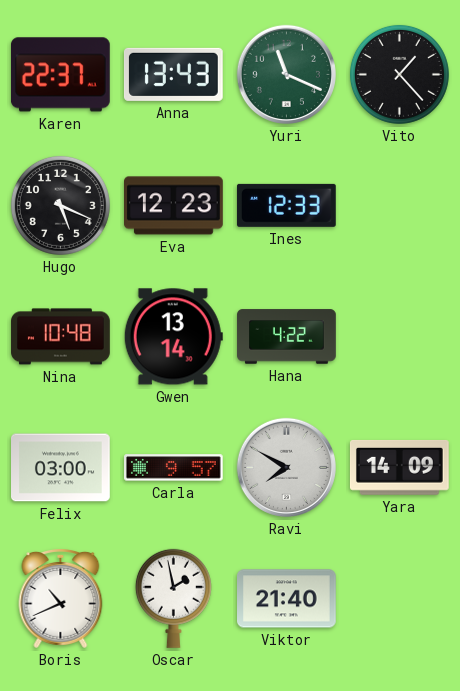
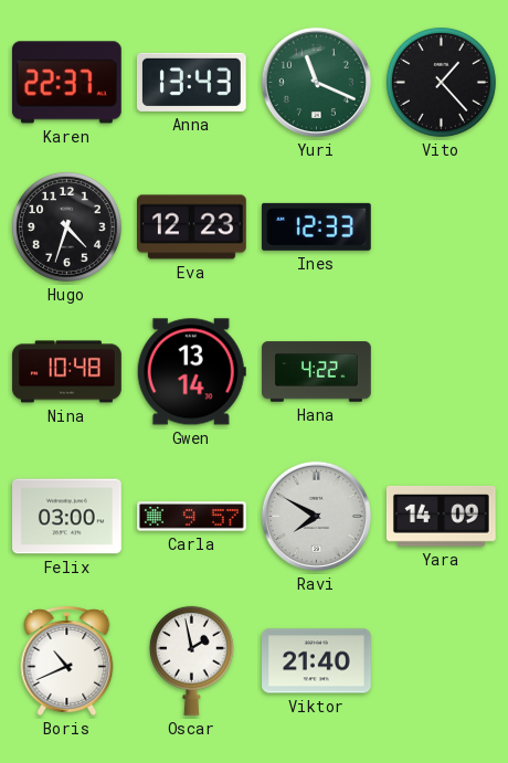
Hugo: 5:19 -> 4:33
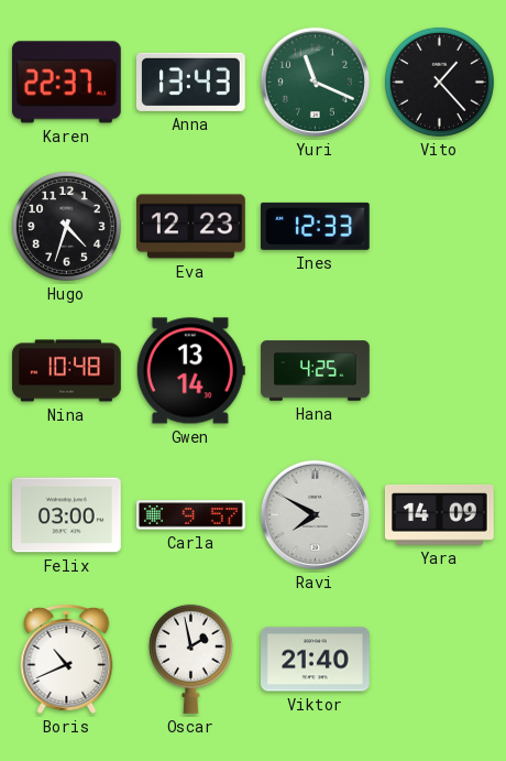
Hana: 4:22 -> 4:25
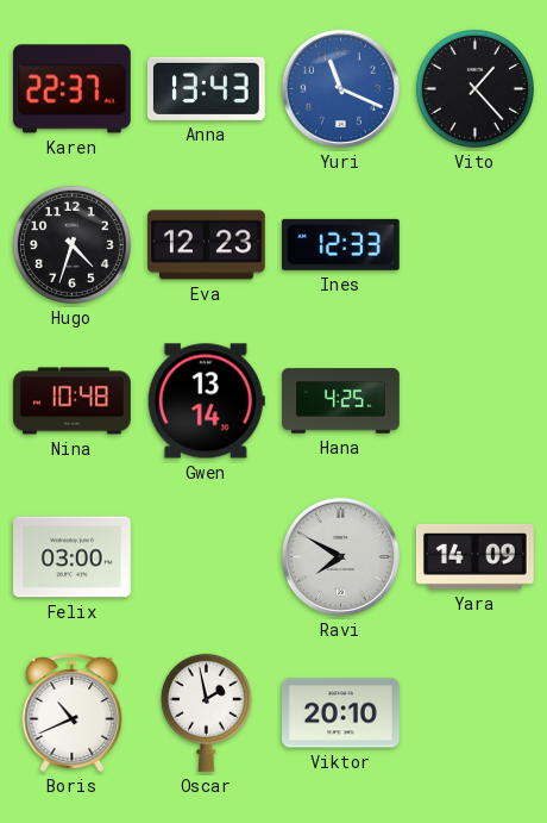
Yuri dial: green -> blue
Carla: 9:57 -> none
Viktor: 21:40 -> 20:10
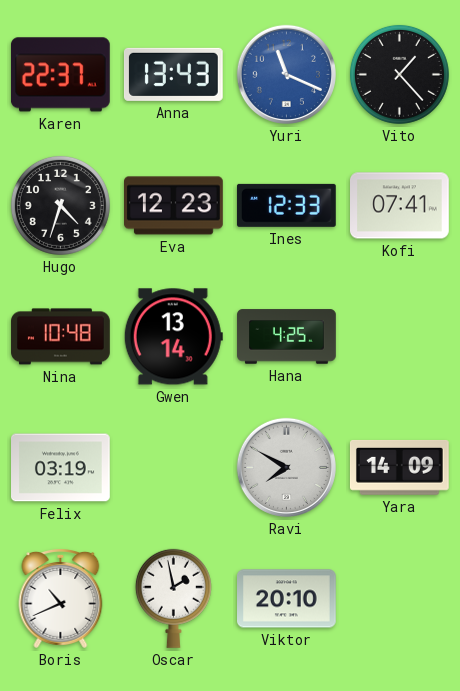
Kofi: none -> 07:41
Felix: 03:00 -> 03:19
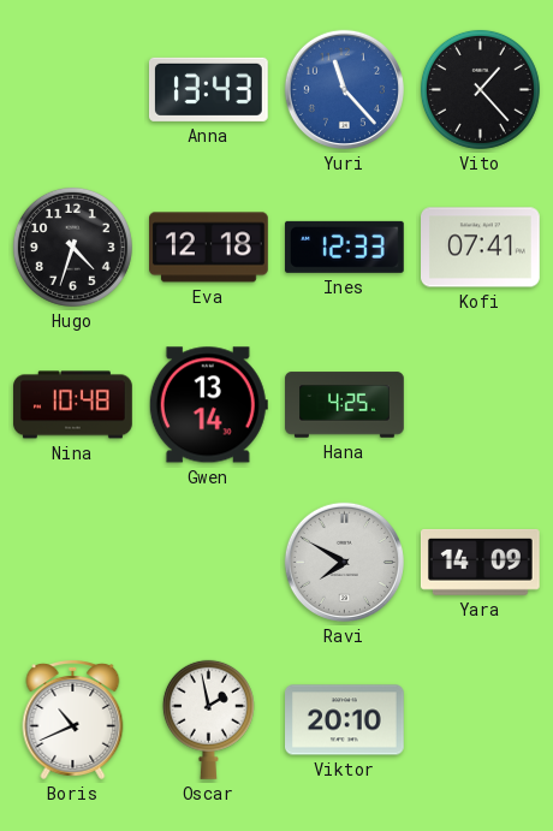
Karen: 22:37 -> none
Yuri: 11:19 -> 11:23
Eva: 12:23 -> 12:18
Felix: 03:19 -> none
